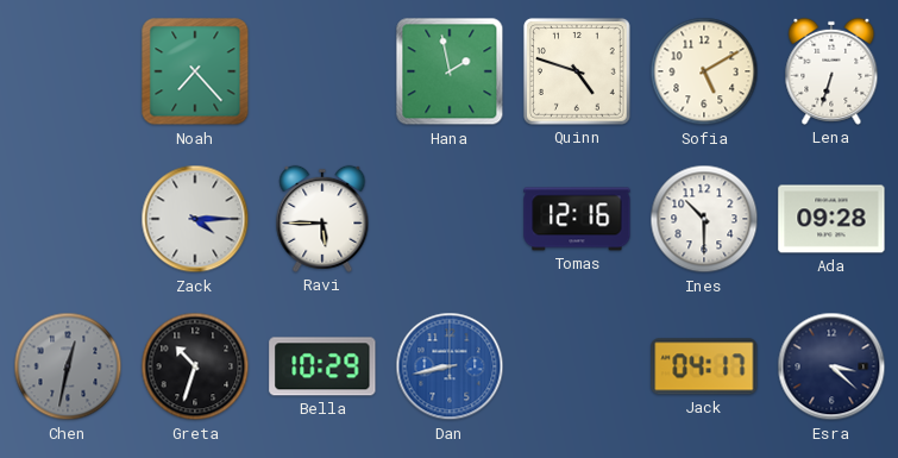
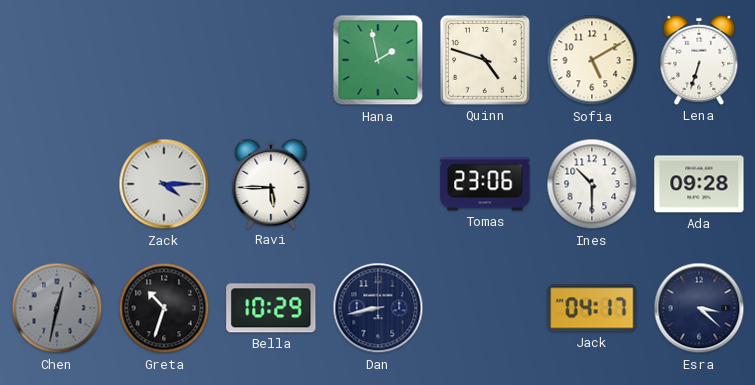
Noah: 7:23 -> none
Tomas: 12:16 -> 23:06
Dan dial: blue -> navy
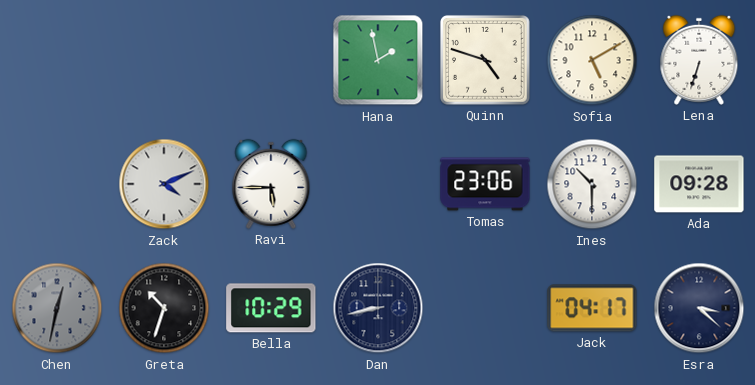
Zack: 4:15 -> 4:11
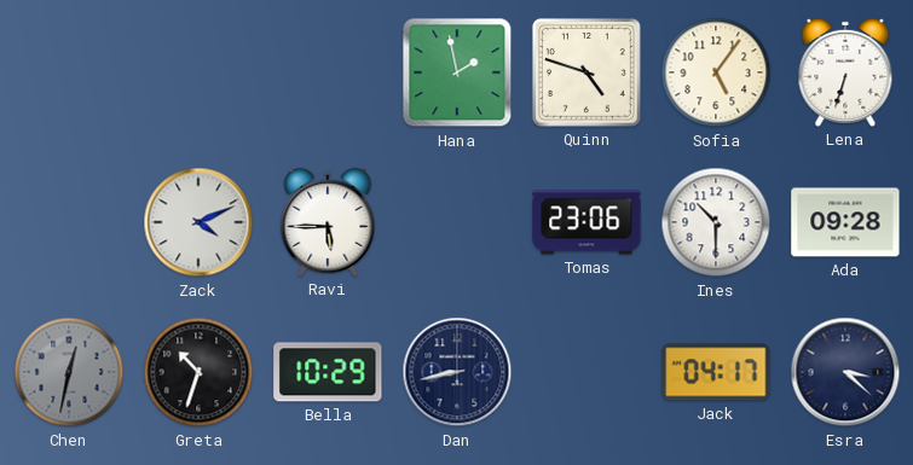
Sofia: 5:10 -> 5:06
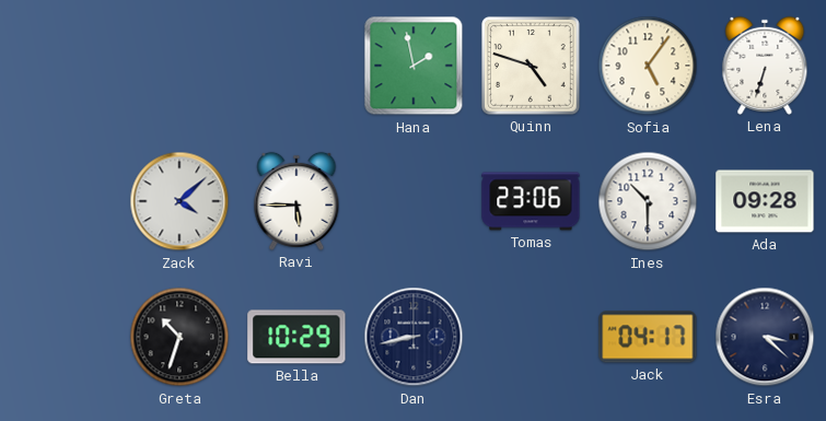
Zack: 4:11 -> 4:08
Chen: 12:32 -> none
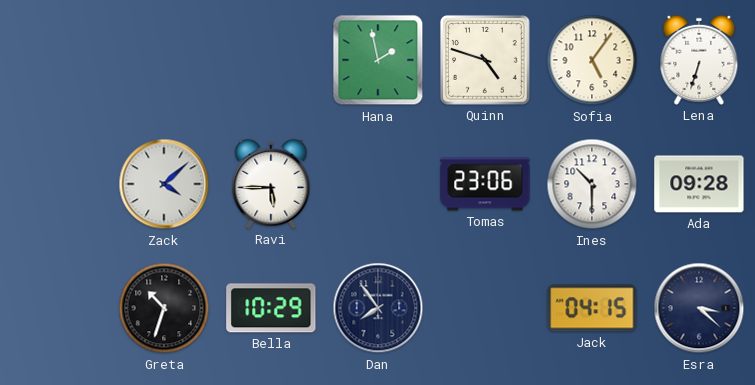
Dan: 8:43 -> 7:54
Jack: 04:17 -> 04:15
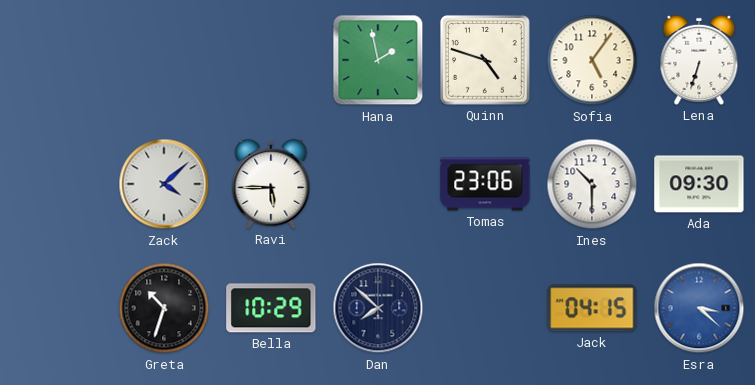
Ada: 09:28 -> 09:30
Dan: 7:54 -> 7:52
Esra dial: navy -> blue
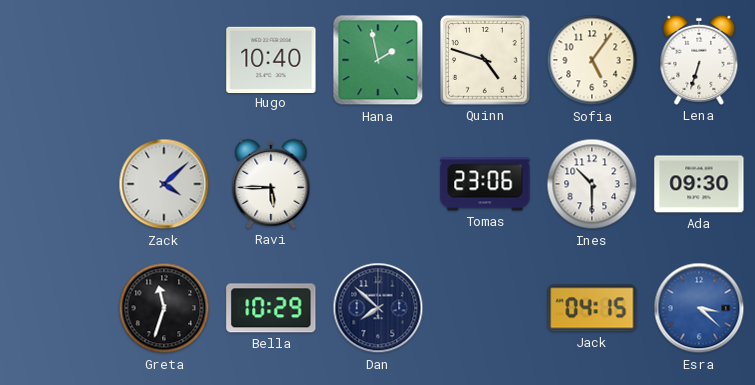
Hugo: none -> 10:40
Greta: 10:33 -> 11:33
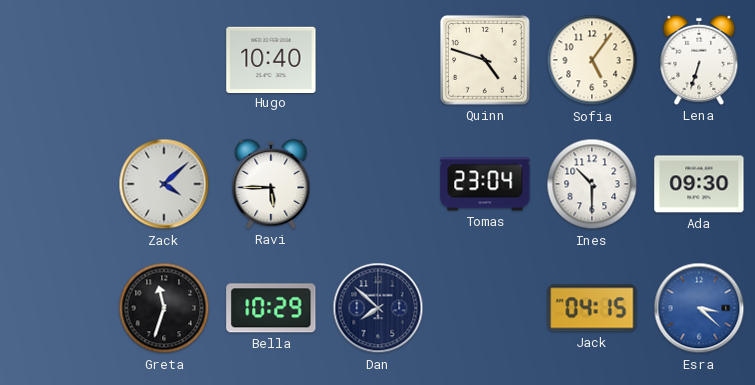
Hana: 1:58 -> none
Tomas: 23:06 -> 23:04
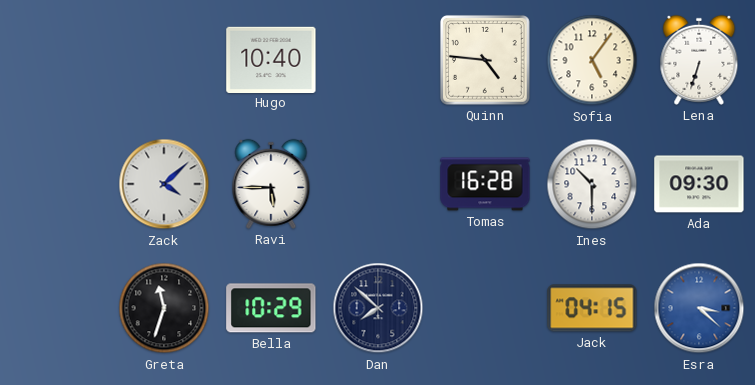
Quinn: 4:48 -> 4:46
Tomas: 23:04 -> 16:28
